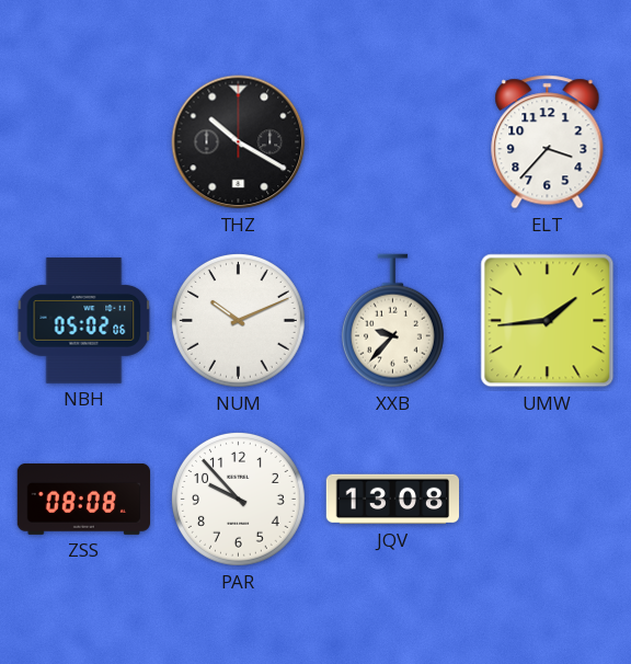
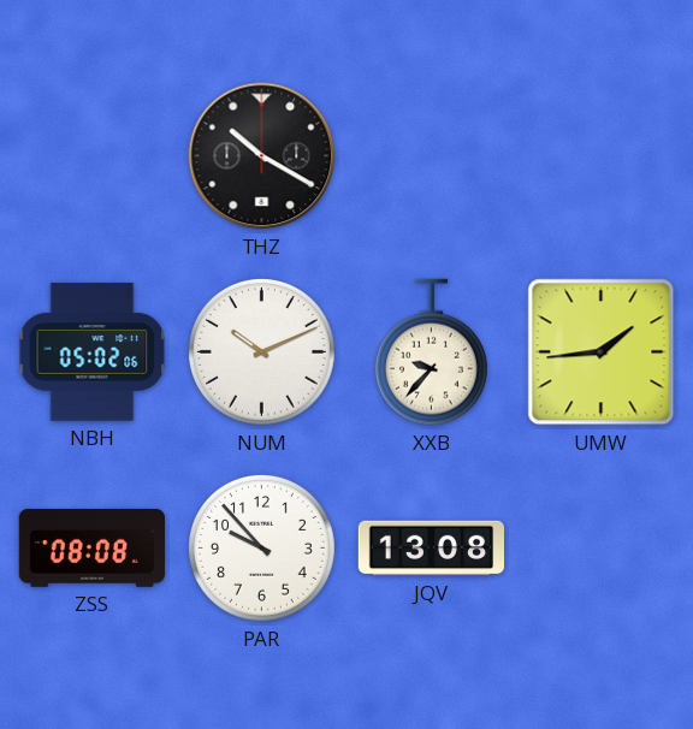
ELT: 3:37 -> none
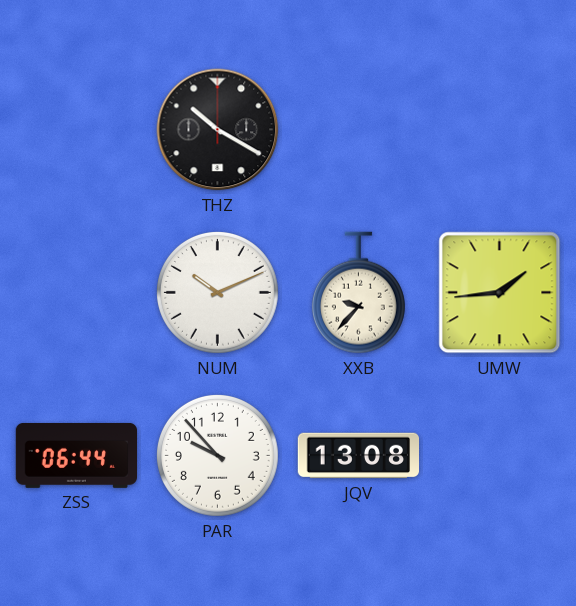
NBH: 05:02 -> none
ZSS: 08:08 -> 06:44
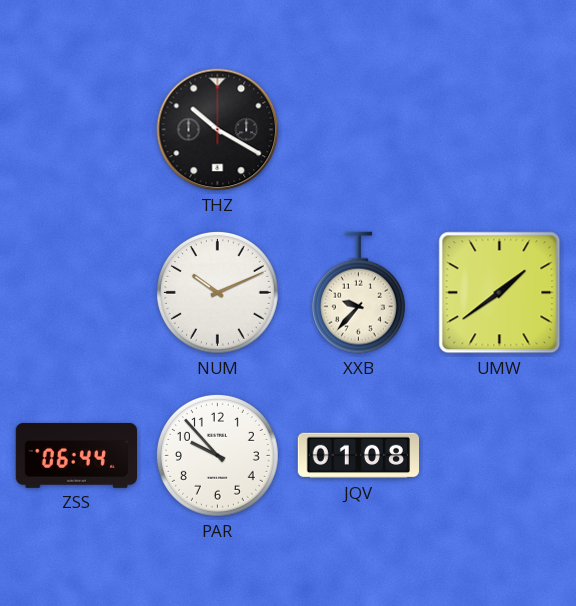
UMW: 1:44 -> 1:39
JQV: 13:08 -> 01:08
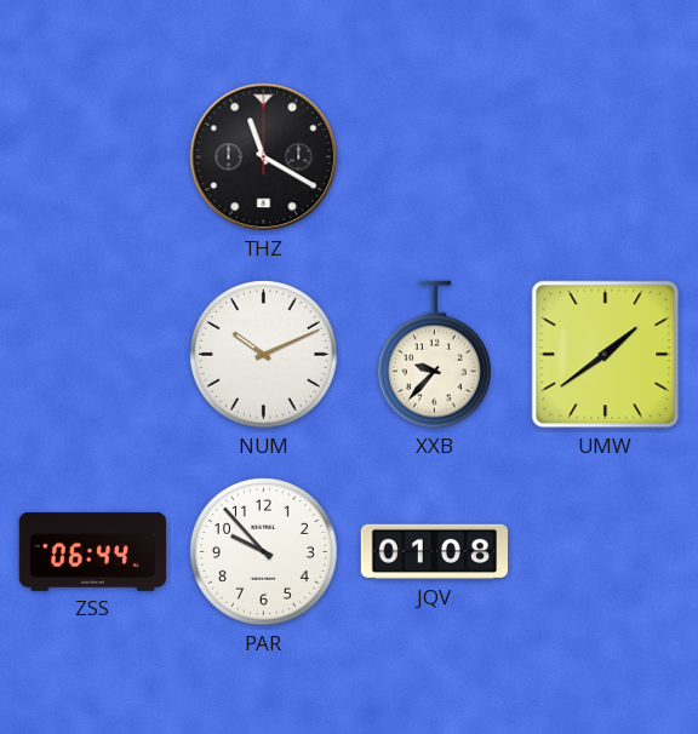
THZ: 10:20 -> 11:20
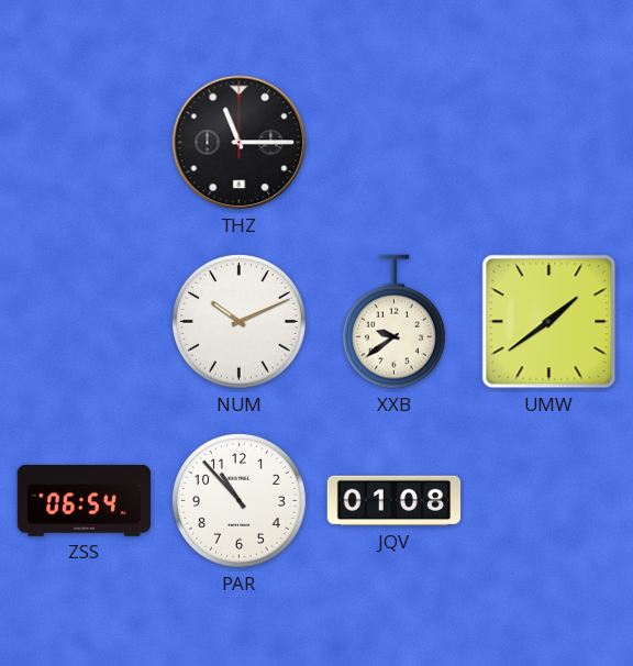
THZ: 11:20 -> 11:15
XXB: 9:37 -> 9:39
ZSS: 06:44 -> 06:54
PAR: 9:53 -> 10:53
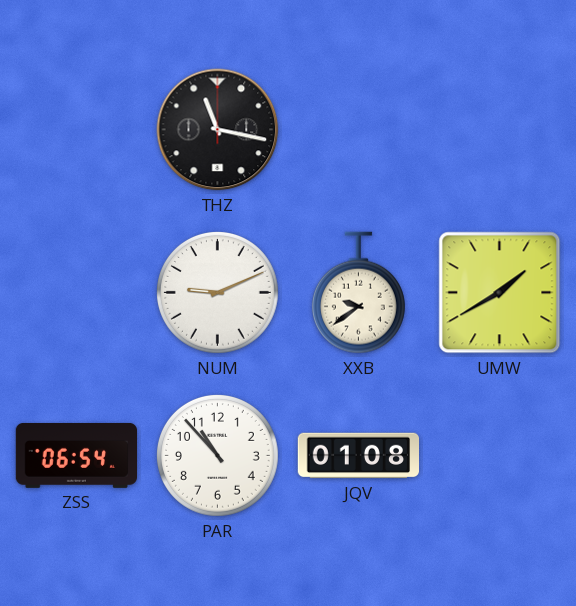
THZ: 11:15 -> 11:17
NUM: 10:11 -> 9:11
UMW: 1:39 -> 1:40
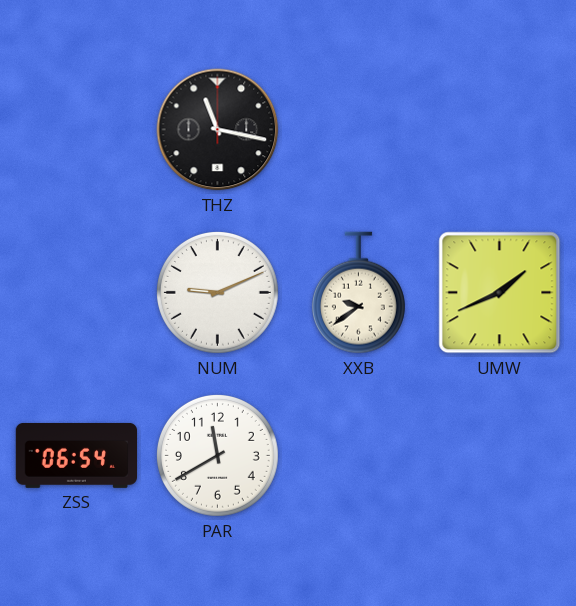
UMW: 1:40 -> 1:41
PAR: 10:53 -> 11:40
JQV: 01:08 -> none
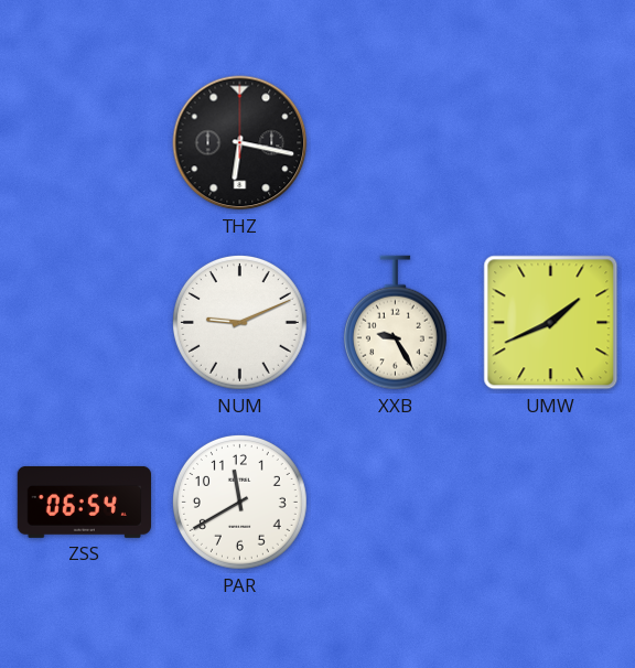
THZ: 11:17 -> 6:17
XXB: 9:39 -> 9:25
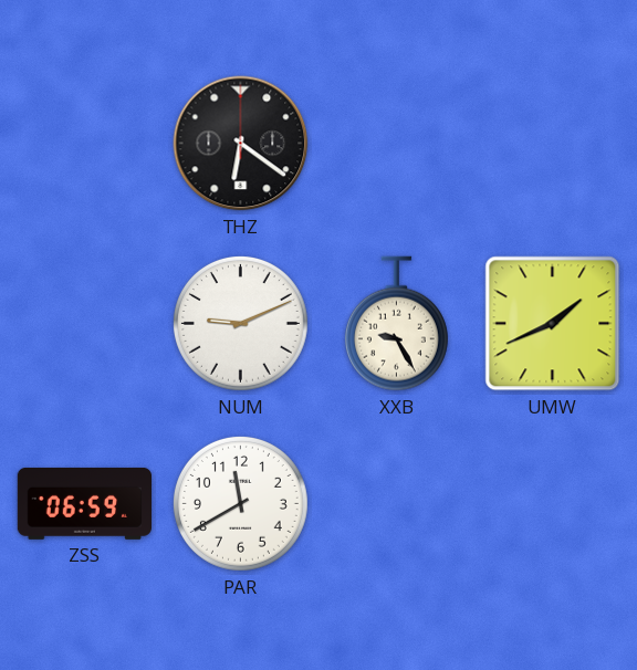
THZ: 6:17 -> 6:21
ZSS: 06:54 -> 06:59
